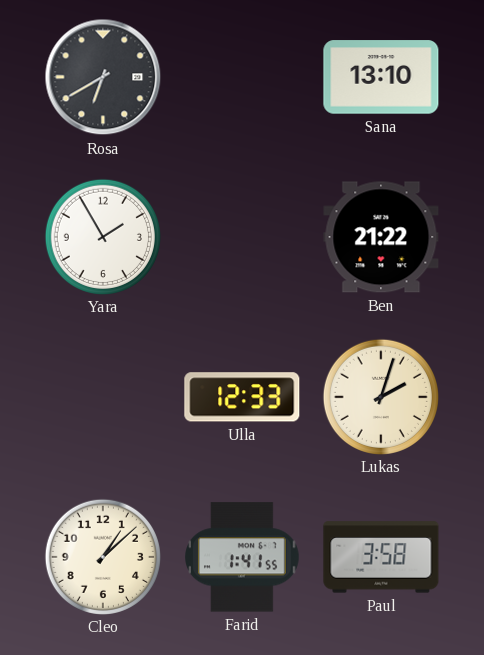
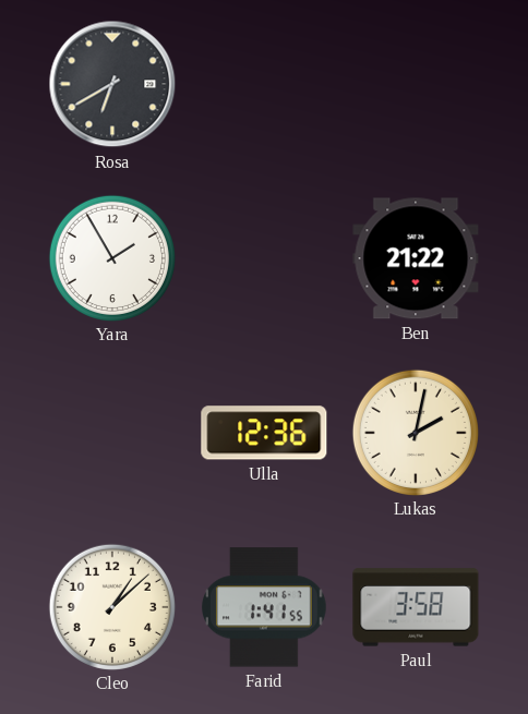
Sana: 13:10 -> none
Ulla: 12:33 -> 12:36
Lukas: 2:03 -> 2:02
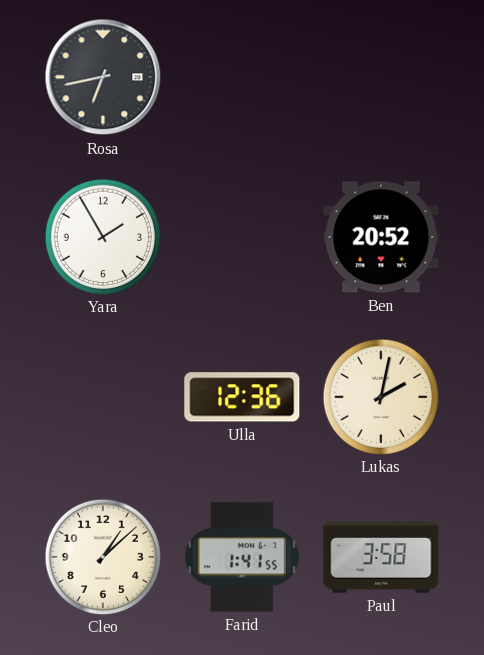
Rosa: 6:40 -> 6:43
Ben: 21:22 -> 20:52
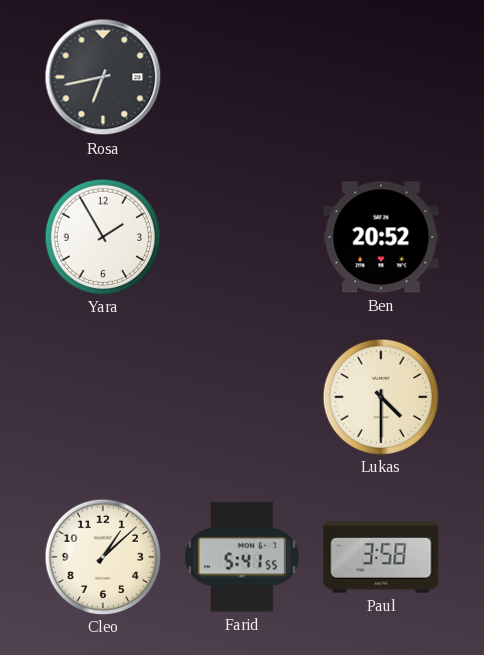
Ulla: 12:36 -> none
Lukas: 2:02 -> 4:30
Farid: 1:41 -> 5:41
